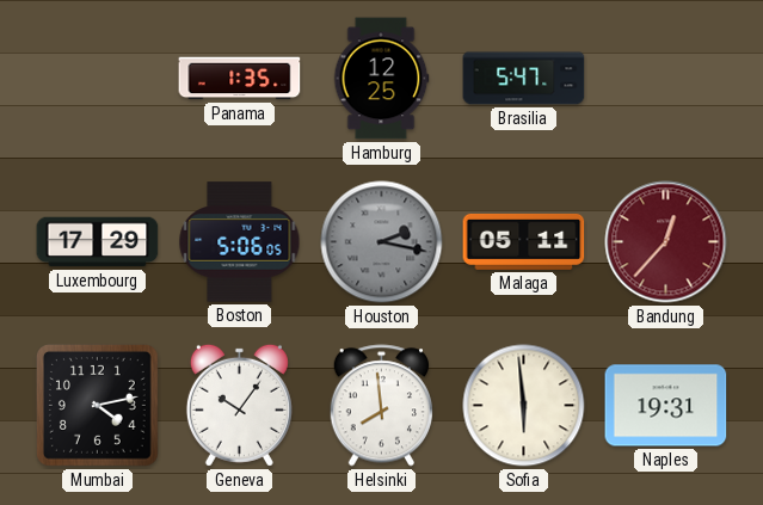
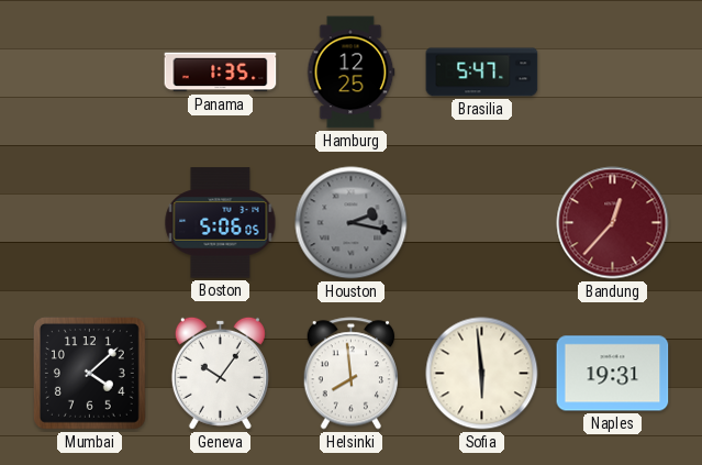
Luxembourg: 17:29 -> none
Malaga: 05:11 -> none
Mumbai: 4:13 -> 4:08
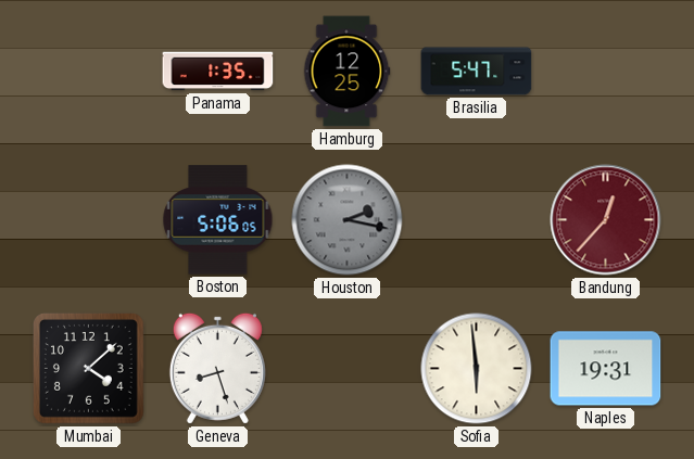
Geneva: 10:06 -> 8:27
Helsinki: 7:59 -> none
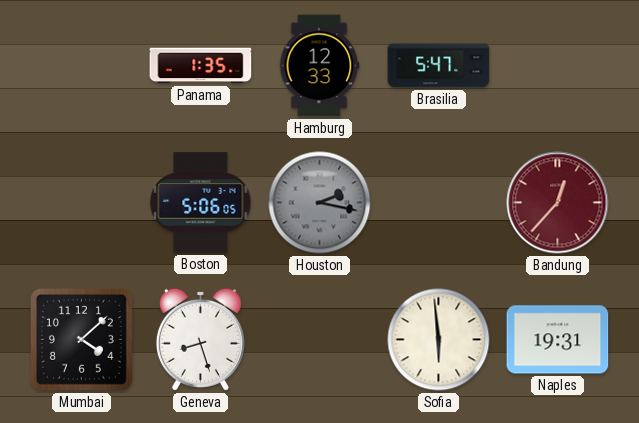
Hamburg: 12:25 -> 12:33
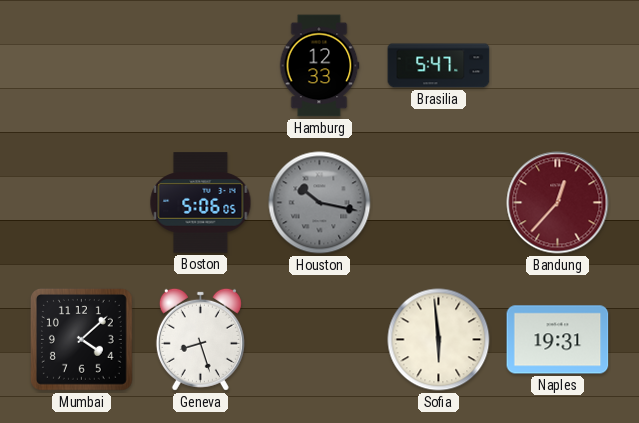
Panama: 1:35 -> none
Houston: 2:17 -> 10:17
